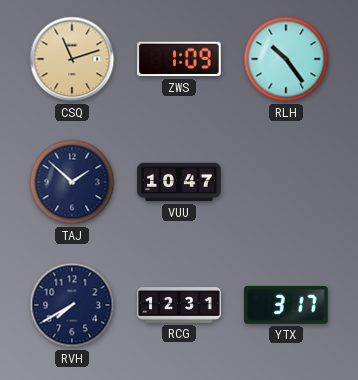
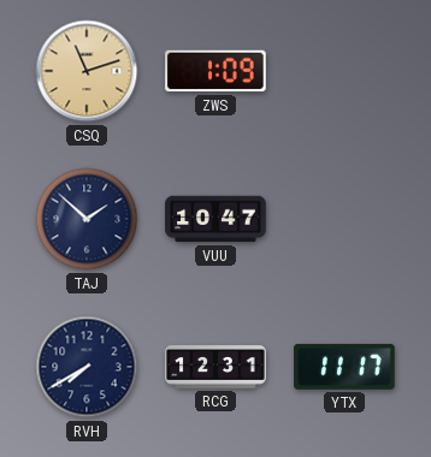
RLH: 10:24 -> none
YTX: 3:17 -> 11:17
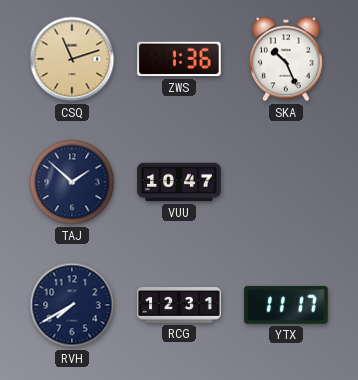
ZWS: 1:09 -> 1:36
SKA: none -> 10:26
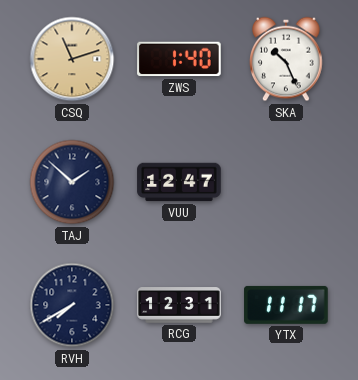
ZWS: 1:36 -> 1:40
VUU: 10:47 -> 12:47
